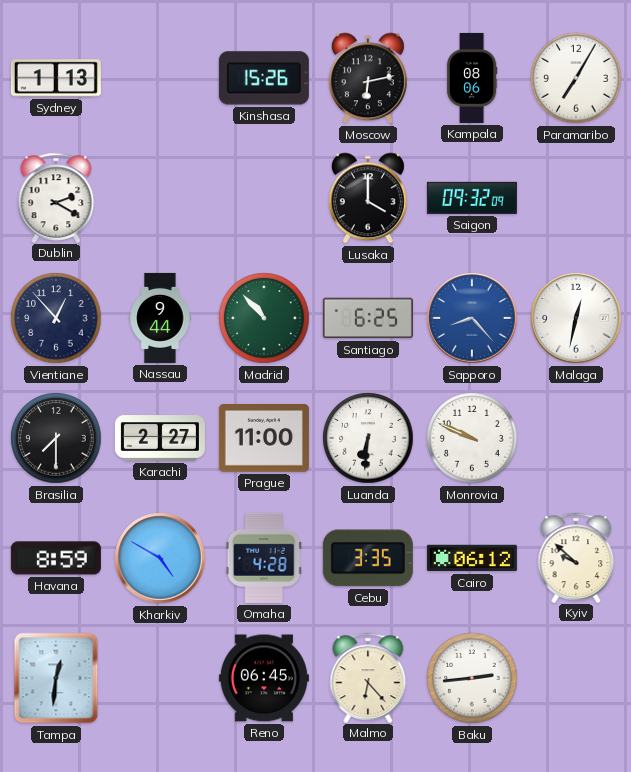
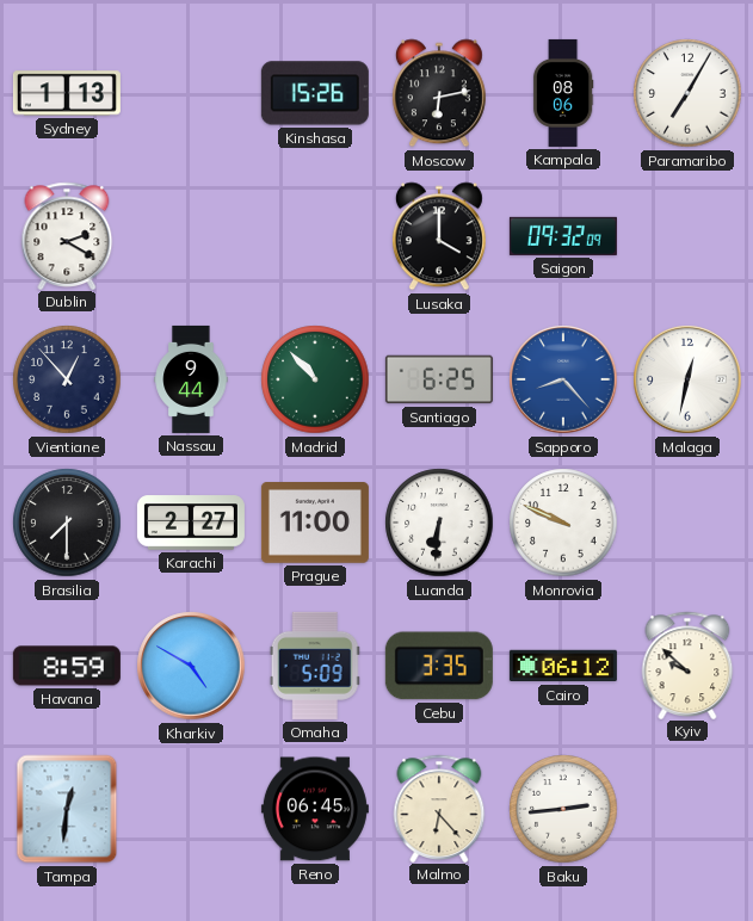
Omaha: 4:28 -> 5:09
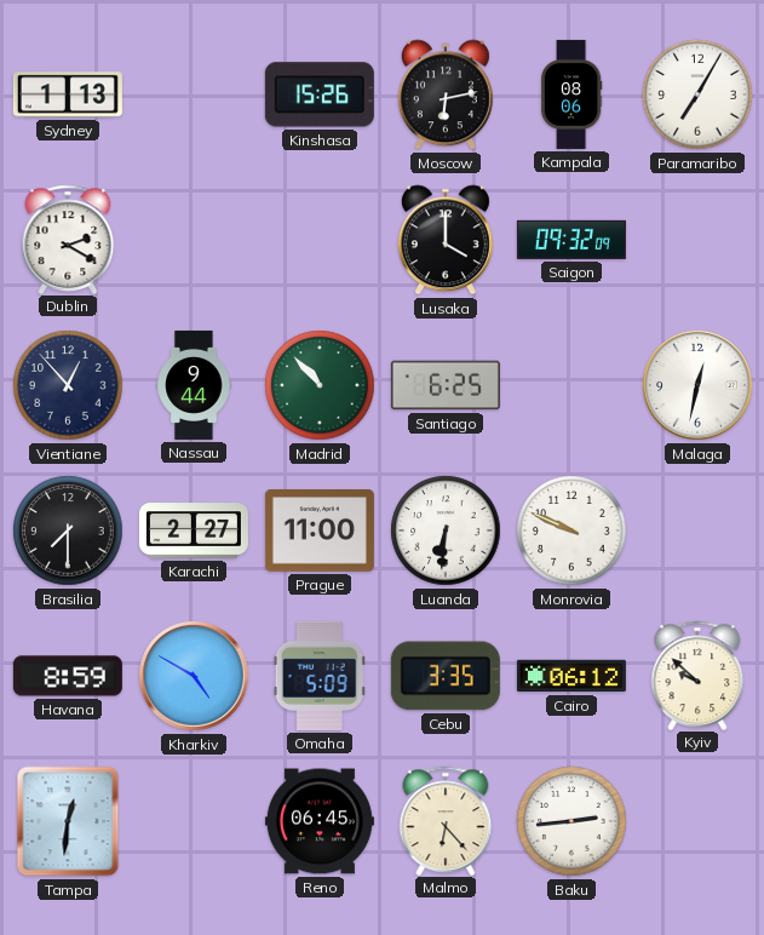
Sapporo: 8:23 -> none
